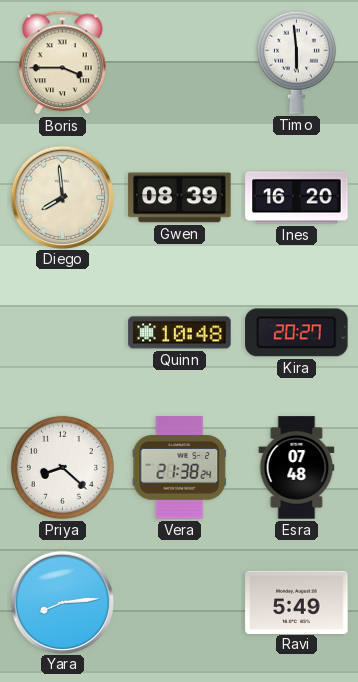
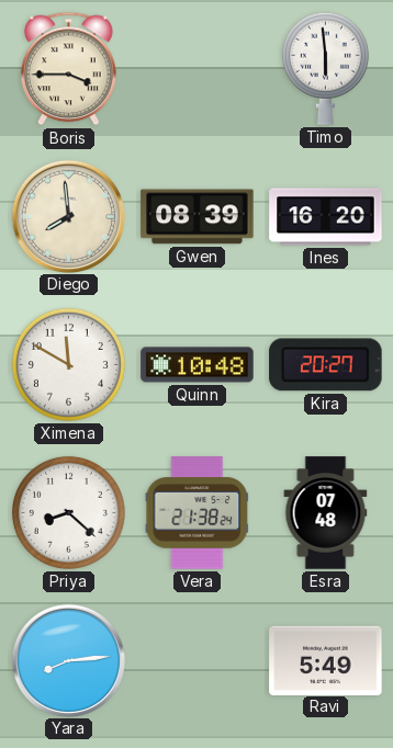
Ximena: none -> 11:50
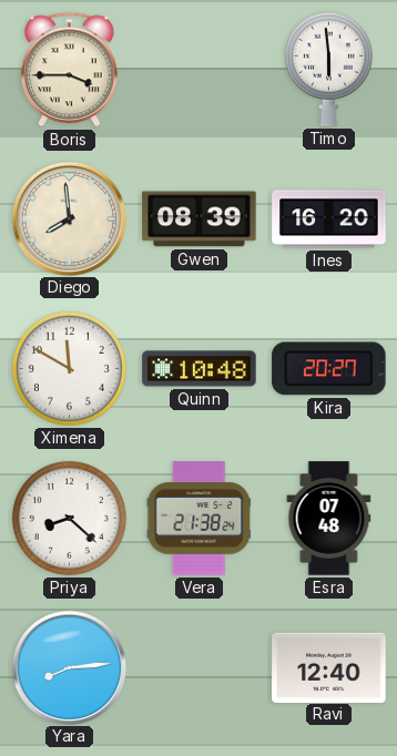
Ravi: 5:49 -> 12:40
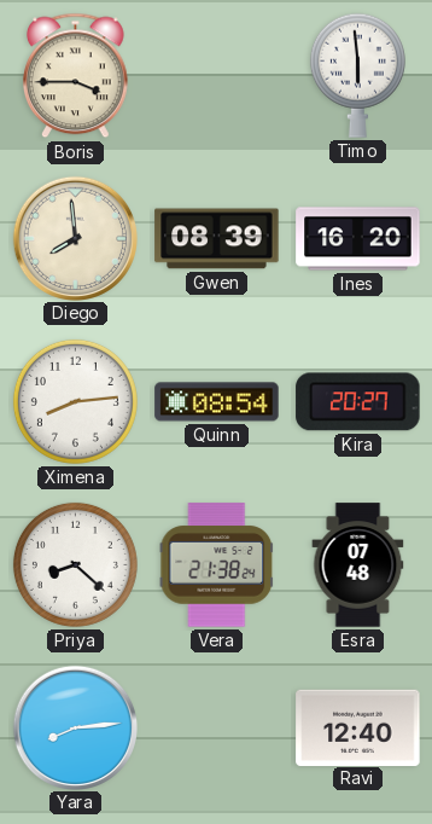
Ximena: 11:50 -> 8:14
Quinn: 10:48 -> 08:54
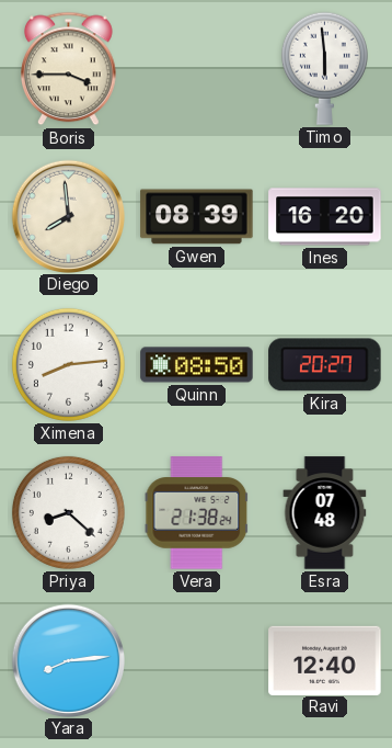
Quinn: 08:54 -> 08:50
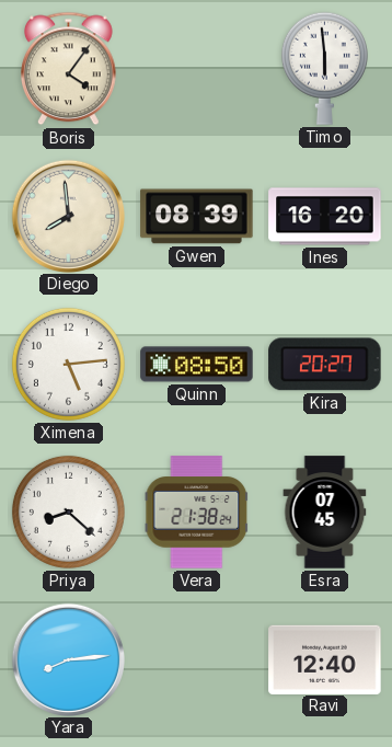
Boris: 3:45 -> 4:06
Ximena: 8:14 -> 5:14
Esra: 07:48 -> 07:45
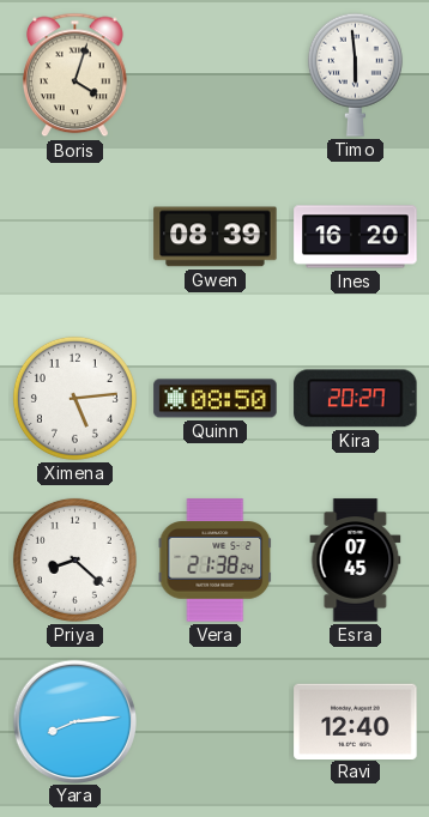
Boris: 4:06 -> 4:03
Diego: 7:59 -> none
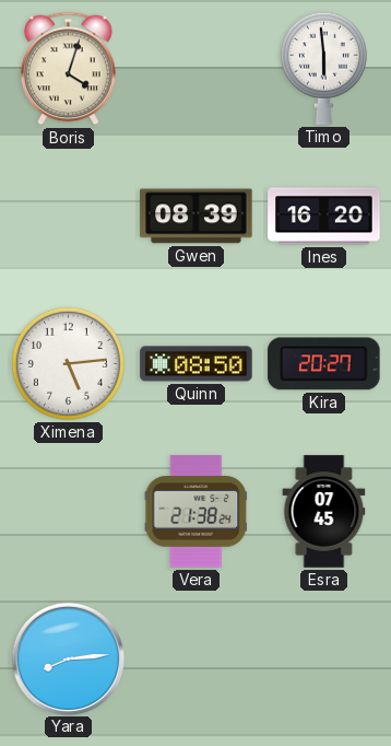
Priya: 8:22 -> none
Ravi: 12:40 -> none
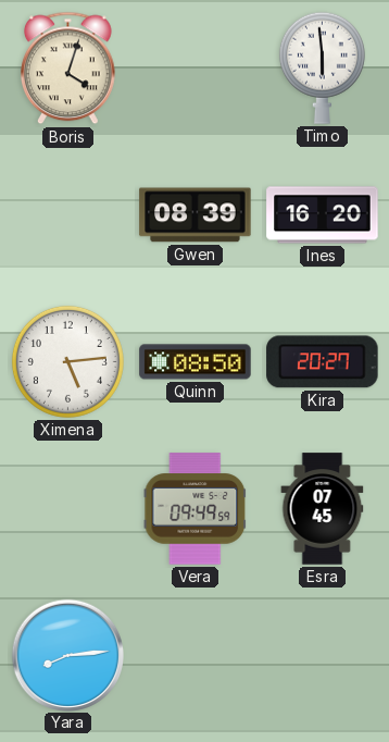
Vera: 21:38 -> 09:49
